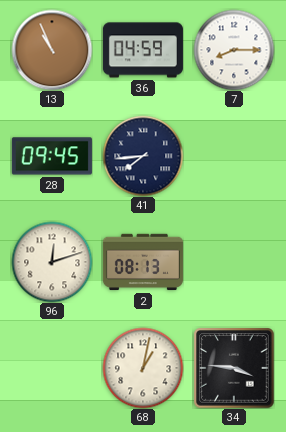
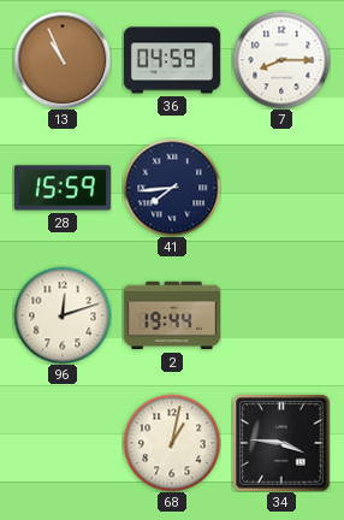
28: 09:45 -> 15:59
2: 08:13 -> 19:44
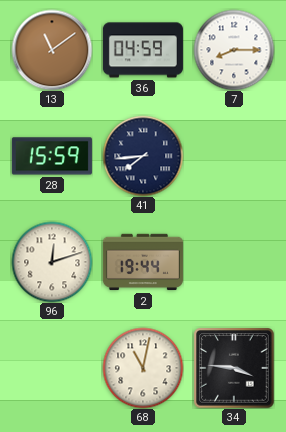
13: 10:56 -> 11:09
68: 1:02 -> 11:02
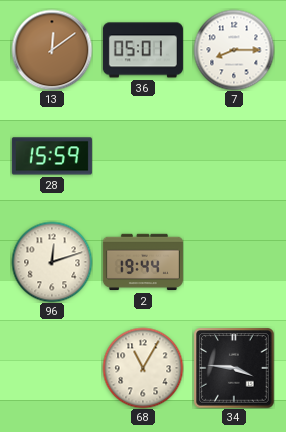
13: 11:09 -> 12:09
36: 04:59 -> 05:01
41: 7:44 -> none
68: 11:02 -> 11:05
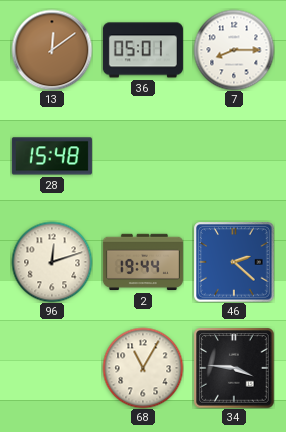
28: 15:59 -> 15:48
46: none -> 2:22
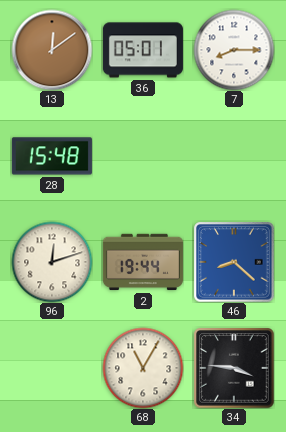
46: 2:22 -> 8:22
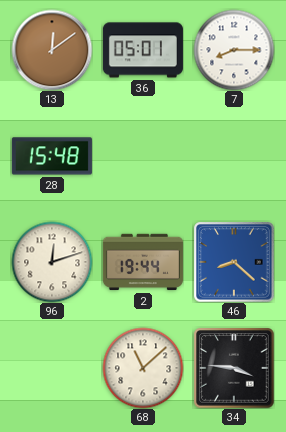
68: 11:05 -> 11:08
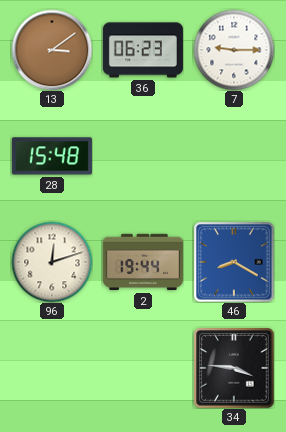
13: 12:09 -> 3:09
36: 05:01 -> 06:23
7: 8:15 -> 9:15
46: 8:22 -> 8:20
68: 11:08 -> none
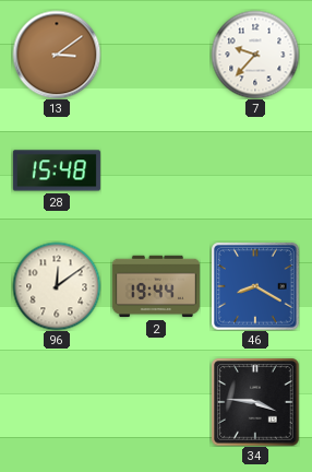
36: 06:23 -> none
7: 9:15 -> 9:37
96: 12:12 -> 12:09
